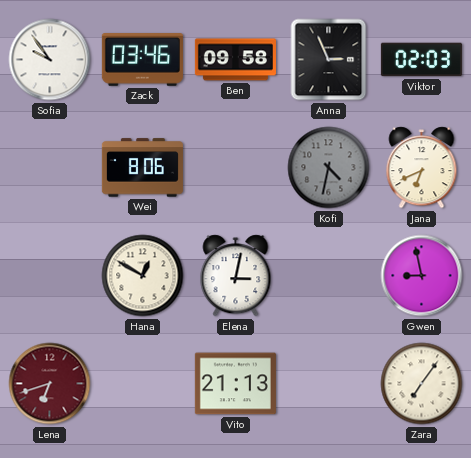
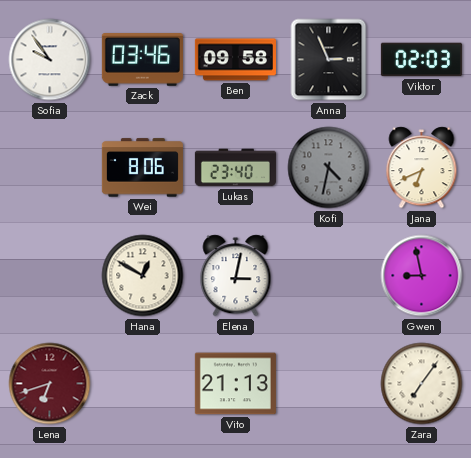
Lukas: none -> 23:40
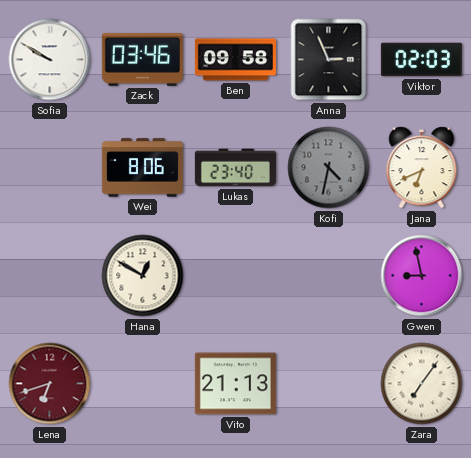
Sofia: 9:54 -> 9:50
Elena: 3:02 -> none
